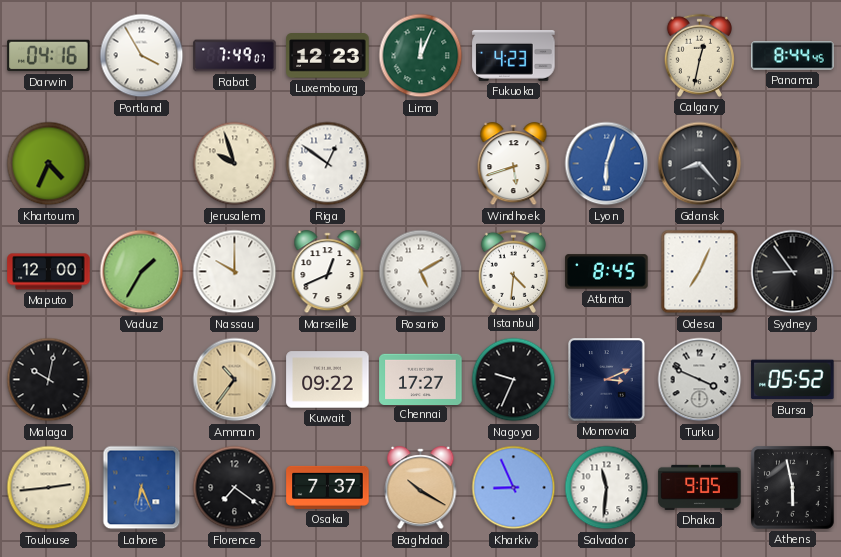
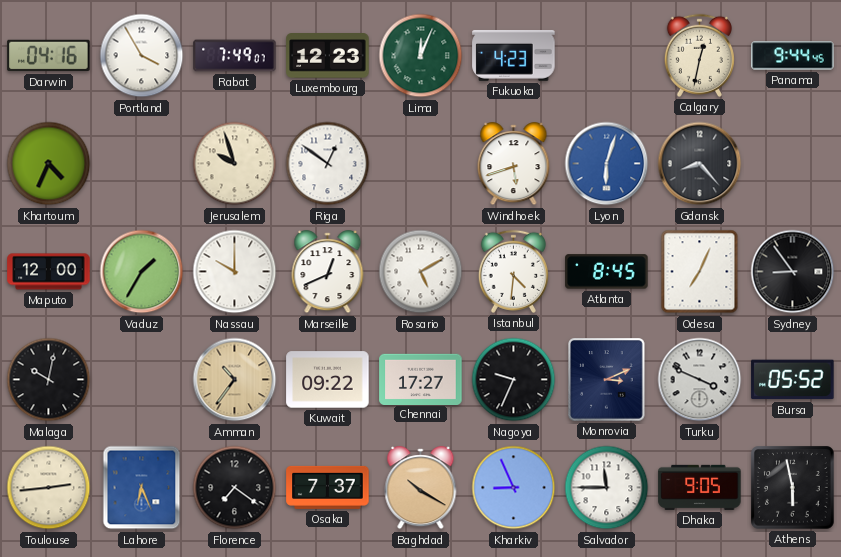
Panama: 8:44 -> 9:44
Salvador: 11:31 -> 11:45
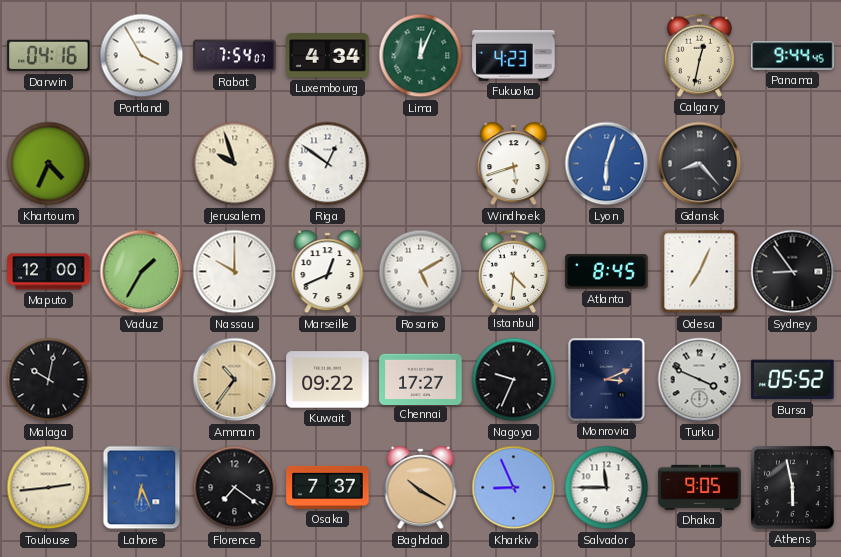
Rabat: 7:49 -> 7:54
Luxembourg: 12:23 -> 4:34
